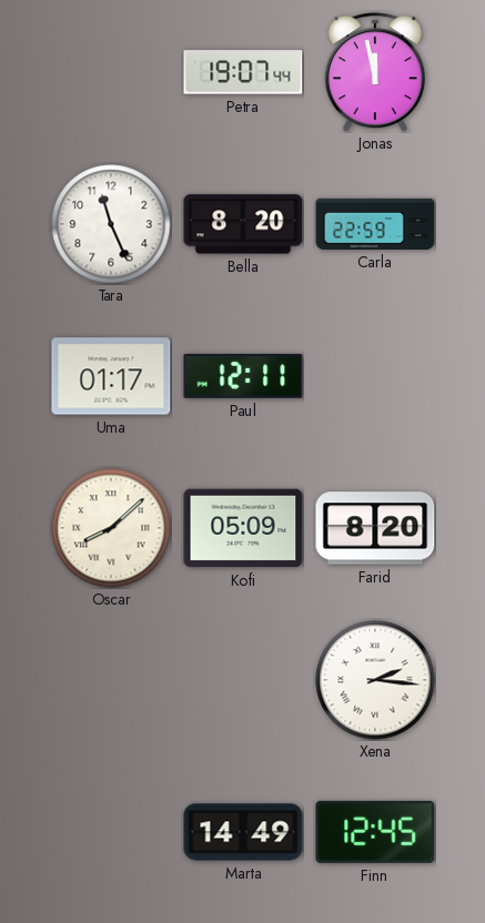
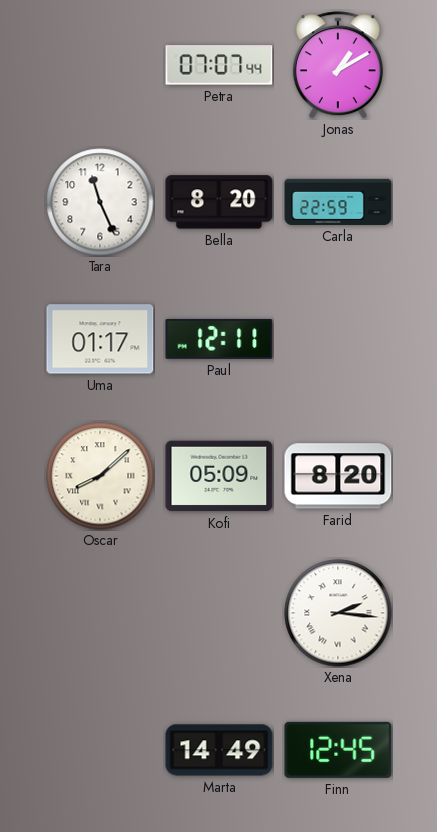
Petra: 19:07 -> 07:07
Jonas: 11:58 -> 1:10
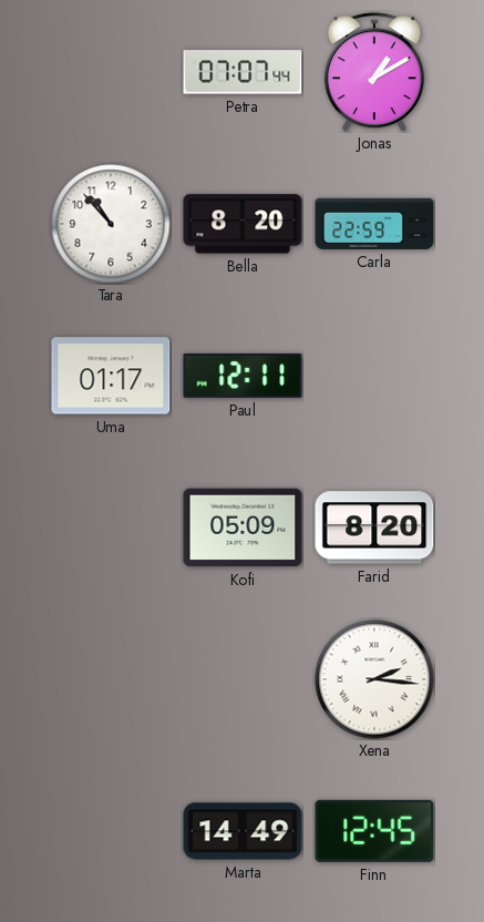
Tara: 11:26 -> 10:53
Oscar: 8:08 -> none
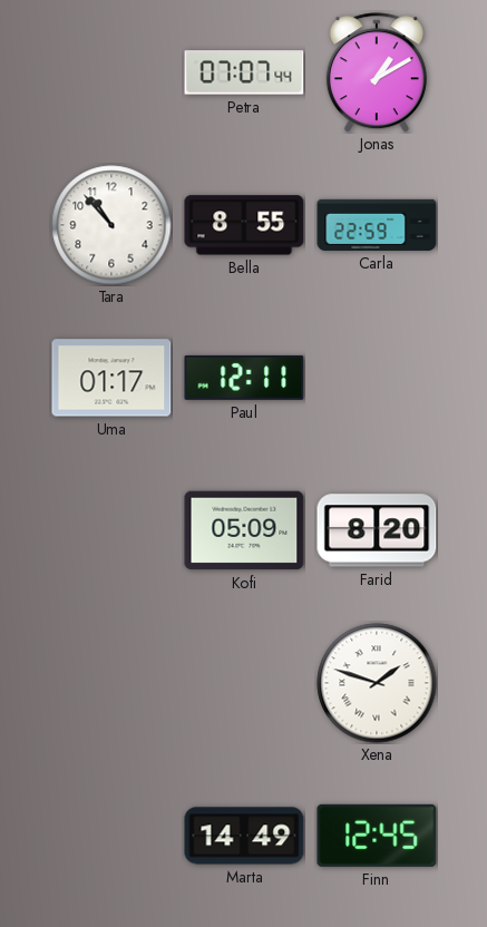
Bella: 8:20 -> 8:55
Xena: 2:16 -> 1:48
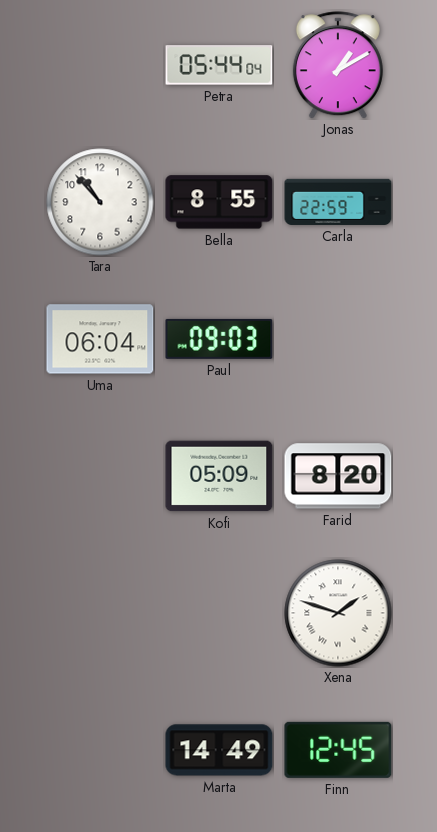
Petra: 07:07 -> 05:44
Uma: 01:17 -> 06:04
Paul: 12:11 -> 09:03
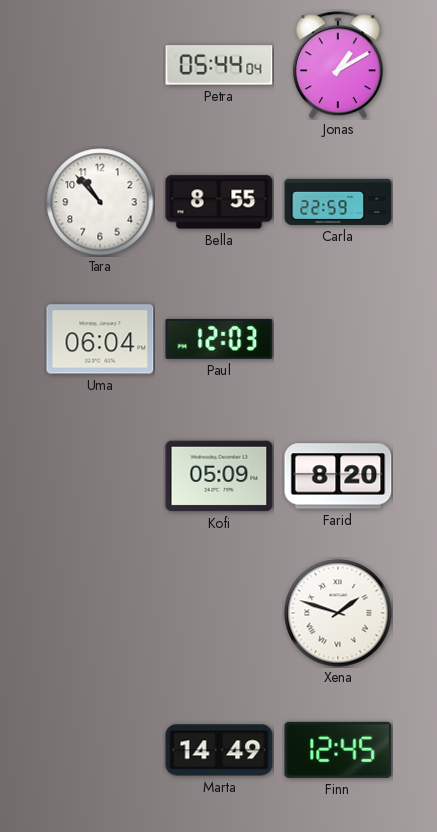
Paul: 09:03 -> 12:03
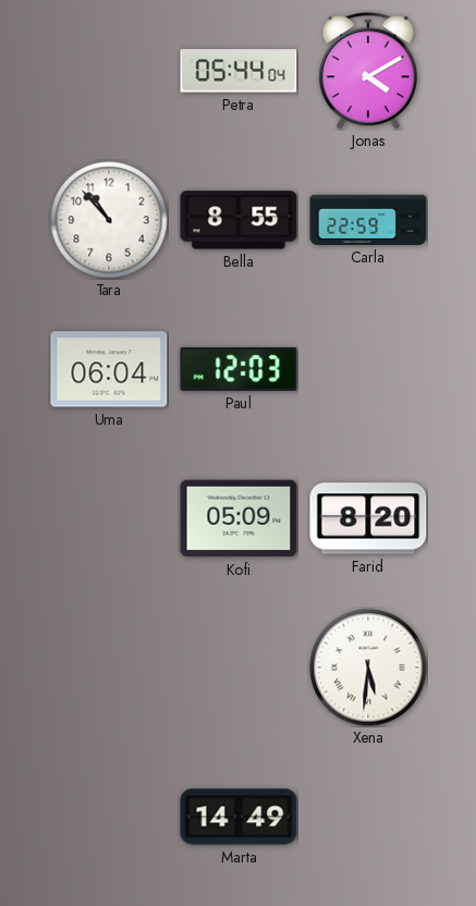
Jonas: 1:10 -> 4:10
Xena: 1:48 -> 5:31
Finn: 12:45 -> none
